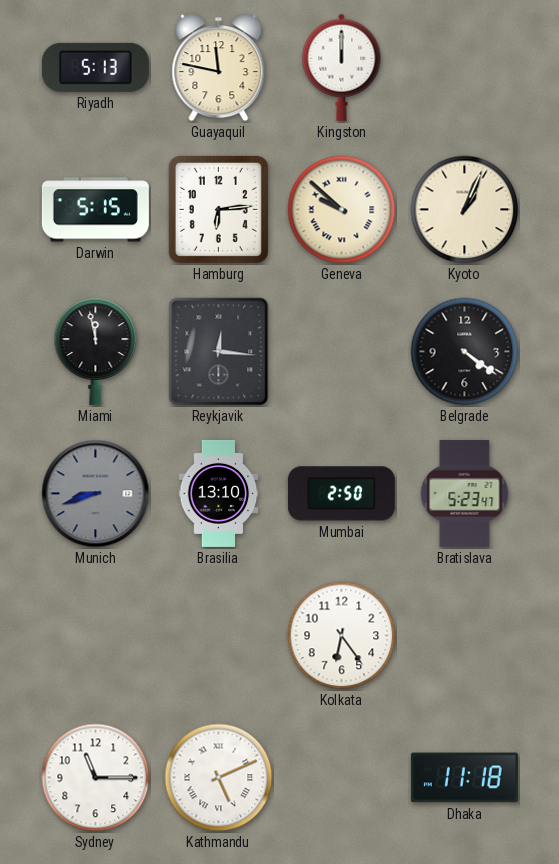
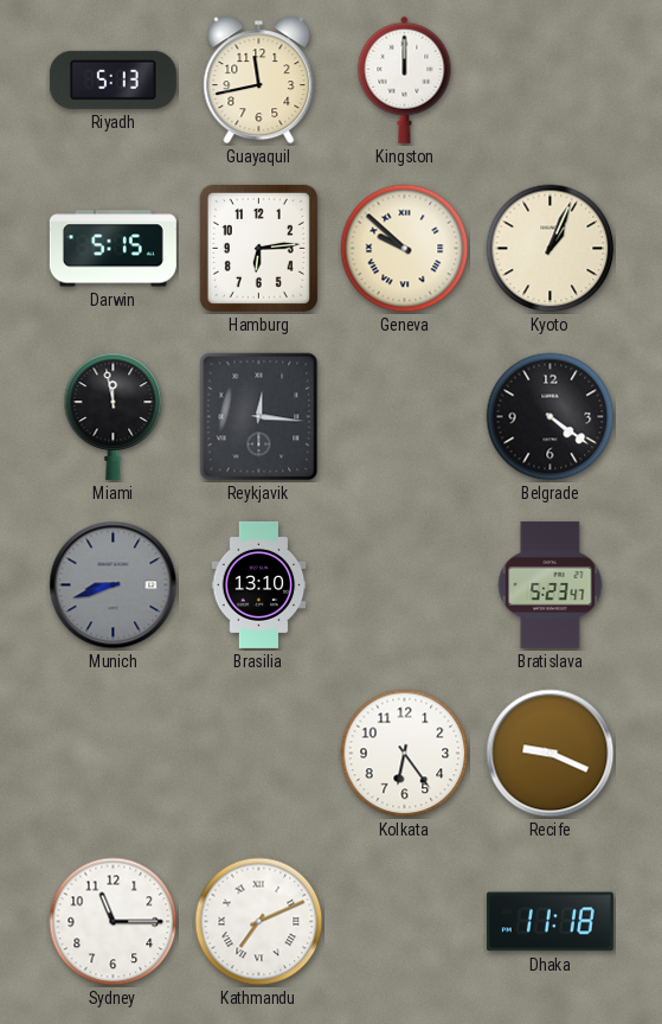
Guayaquil: 11:47 -> 11:43
Mumbai: 2:50 -> none
Recife: none -> 9:19
Kathmandu: 5:11 -> 7:11
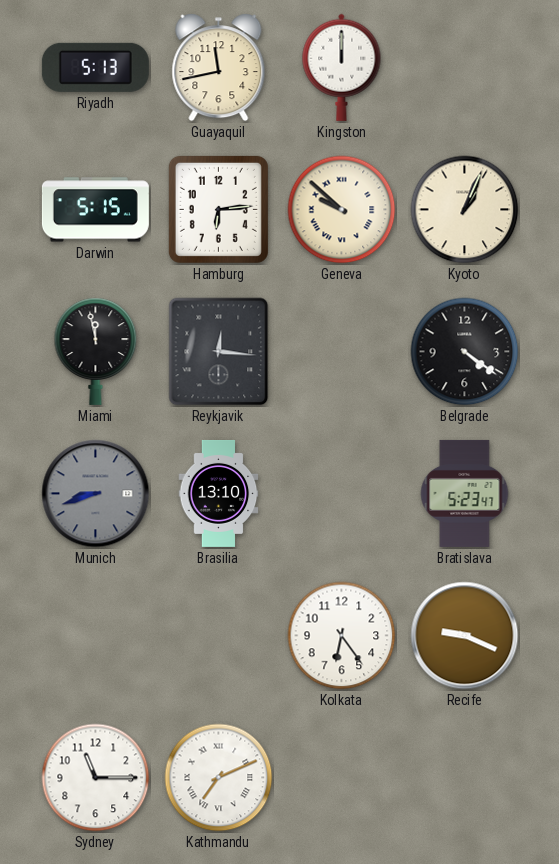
Dhaka: 11:18 -> none
